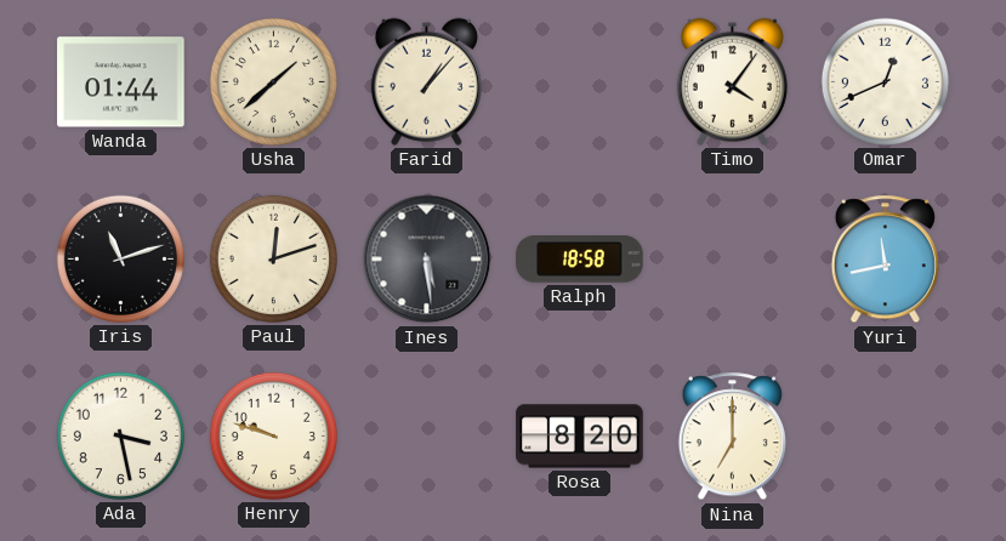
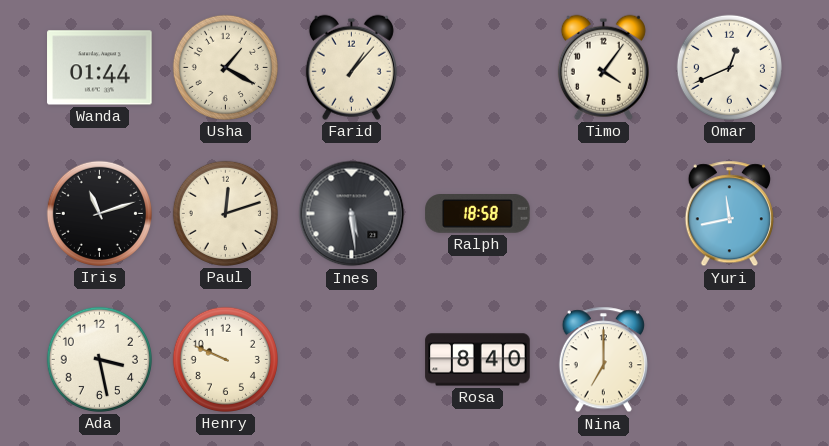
Usha: 1:38 -> 1:20
Henry: 9:48 -> 9:49
Rosa: 8:20 -> 8:40
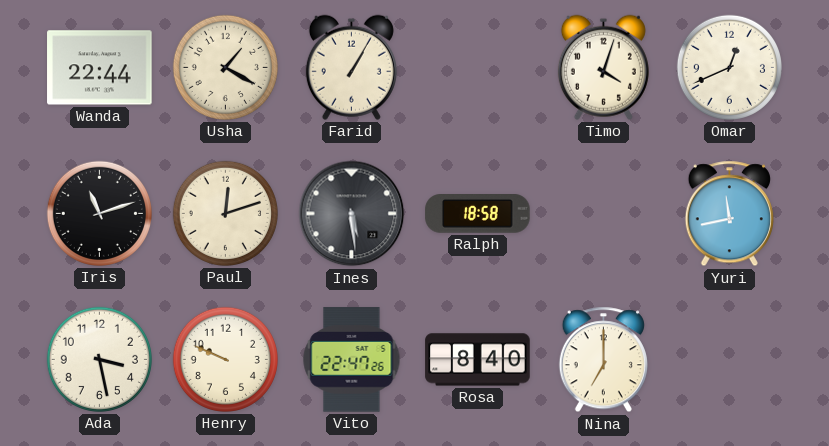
Wanda: 01:44 -> 22:44
Farid: 1:07 -> 1:05
Timo: 4:06 -> 4:03
Vito: none -> 22:47
